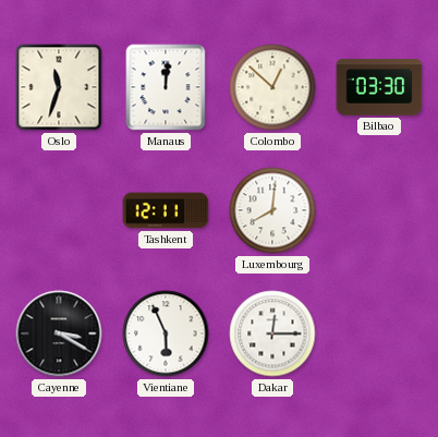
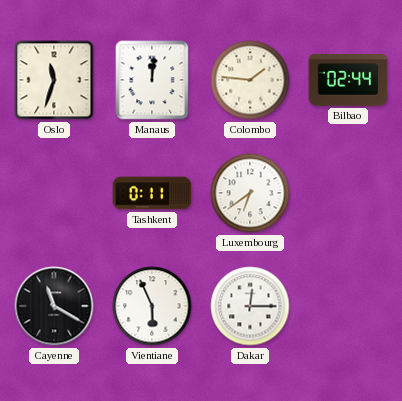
Colombo: 12:52 -> 1:46
Bilbao: 03:30 -> 02:44
Tashkent: 12:11 -> 0:11
Luxembourg: 8:01 -> 6:39
Cayenne: 3:20 -> 11:20
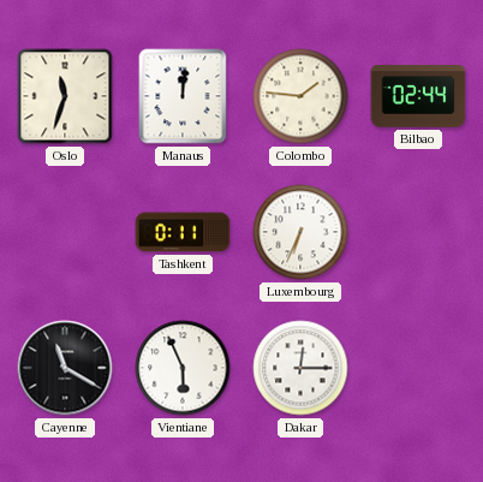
Luxembourg: 6:39 -> 6:34
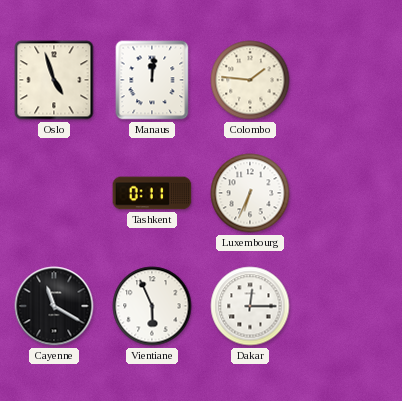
Oslo: 11:33 -> 4:57
Bilbao: 02:44 -> none
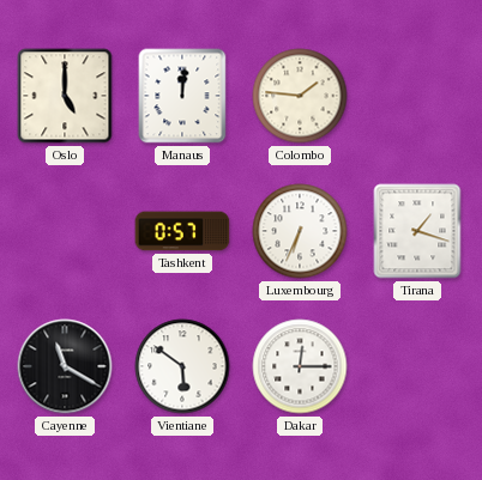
Oslo: 4:57 -> 5:00
Tashkent: 0:11 -> 0:57
Tirana: none -> 1:18
Vientiane: 5:56 -> 5:51
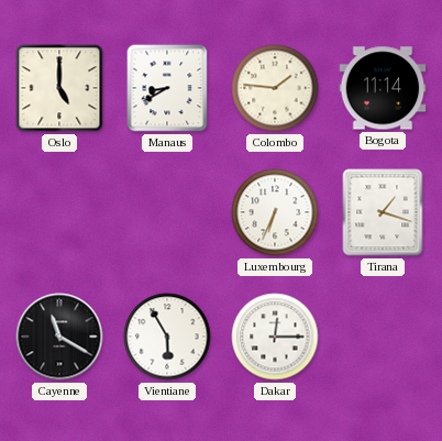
Manaus: 12:01 -> 8:40
Bogota: none -> 11:14
Tashkent: 0:57 -> none
Vientiane: 5:51 -> 5:55
